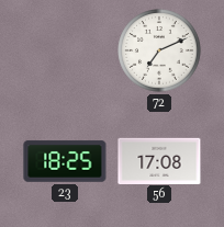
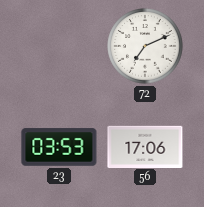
23: 18:25 -> 03:53
56: 17:08 -> 17:06
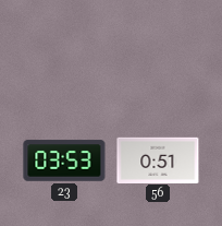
72: 7:11 -> none
56: 17:06 -> 0:51
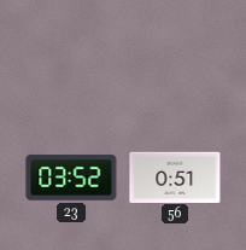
23: 03:53 -> 03:52
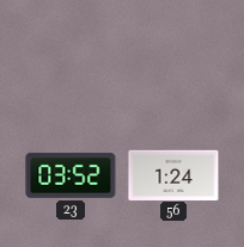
56: 0:51 -> 1:24
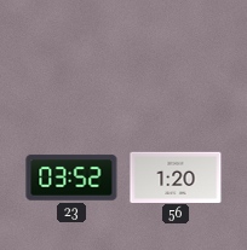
56: 1:24 -> 1:20
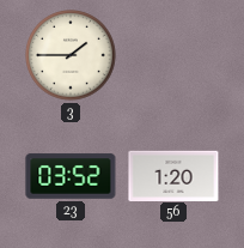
3: none -> 1:45
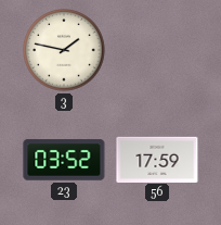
3: 1:45 -> 1:47
56: 1:20 -> 17:59
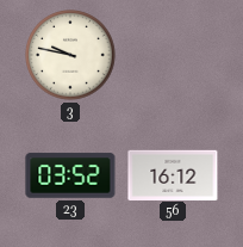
3: 1:47 -> 9:47
56: 17:59 -> 16:12
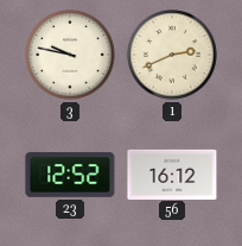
1: none -> 2:41
23: 03:52 -> 12:52
